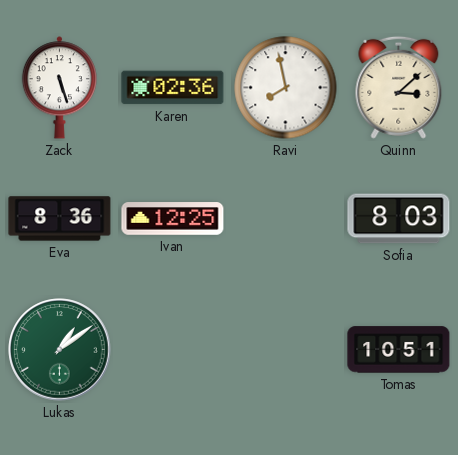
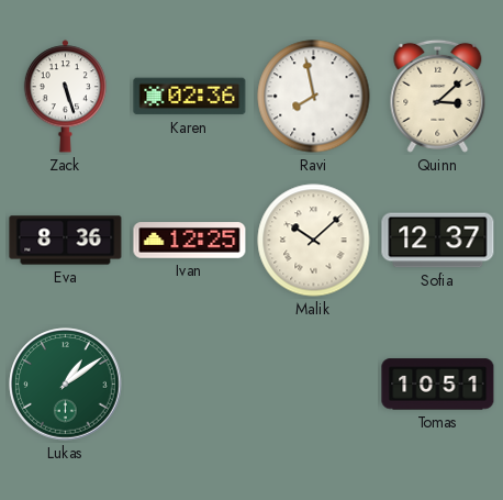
Malik: none -> 10:08
Sofia: 8:03 -> 12:37
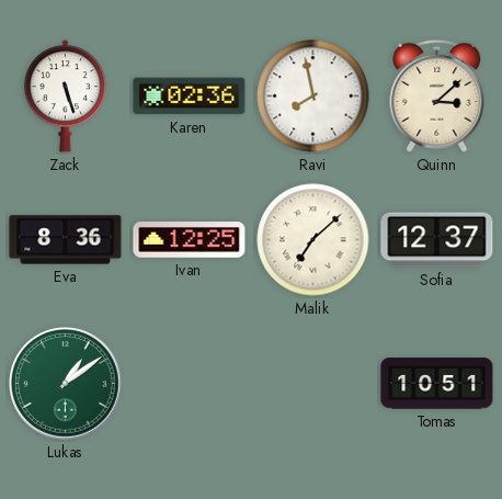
Malik: 10:08 -> 7:08
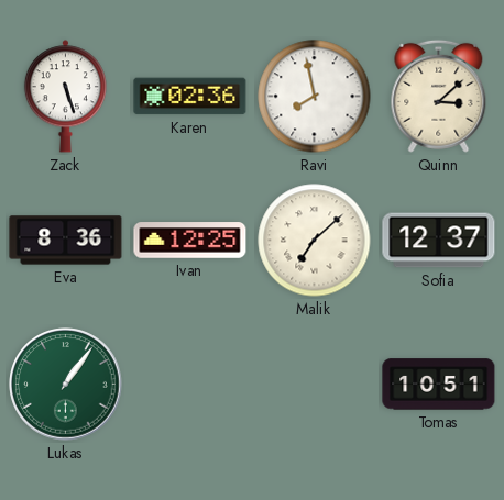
Lukas: 1:09 -> 1:06
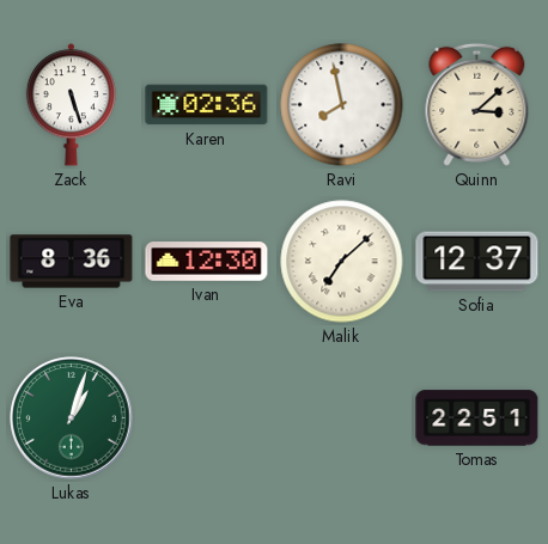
Ivan: 12:25 -> 12:30
Lukas: 1:06 -> 1:03
Tomas: 10:51 -> 22:51
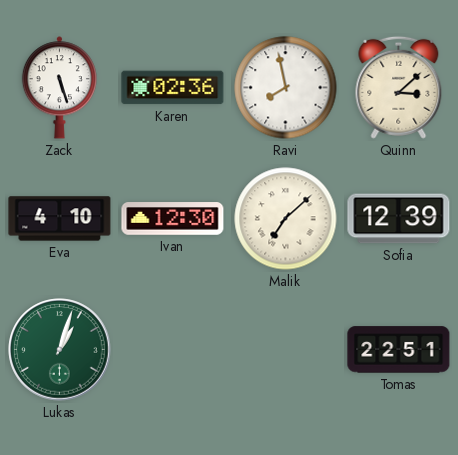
Eva: 8:36 -> 4:10
Sofia: 12:37 -> 12:39
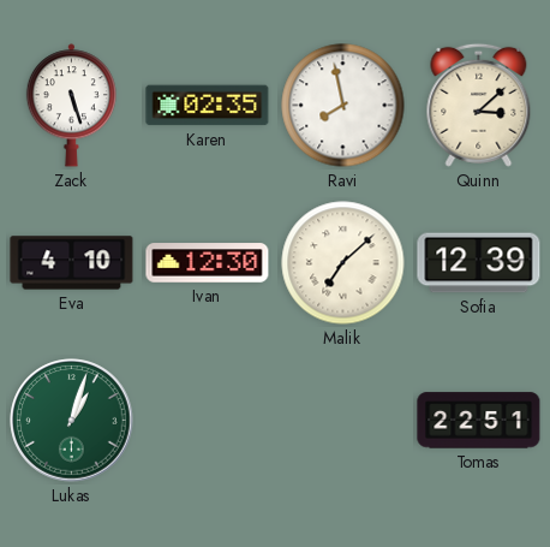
Karen: 02:36 -> 02:35
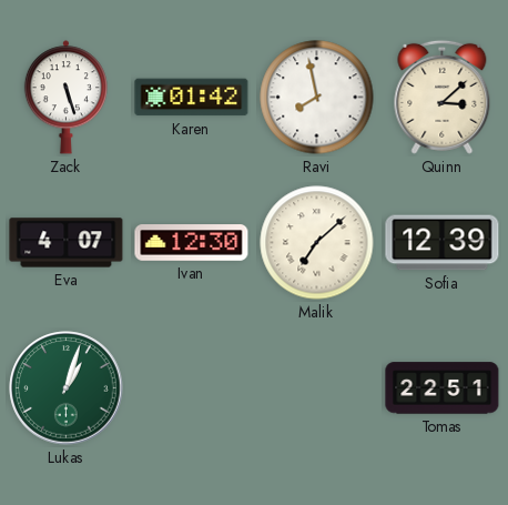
Karen: 02:35 -> 01:42
Eva: 4:10 -> 4:07
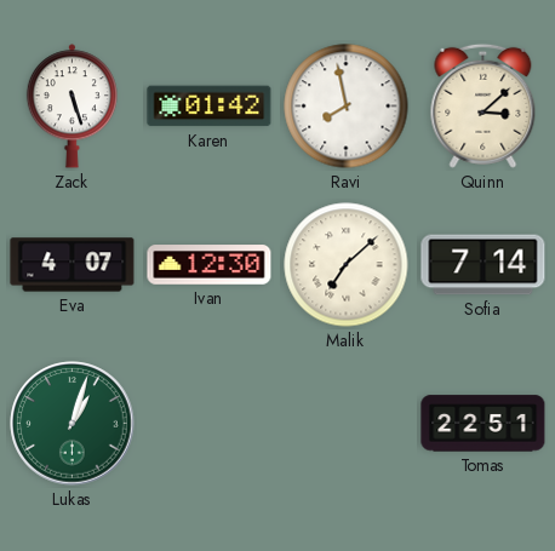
Sofia: 12:39 -> 7:14
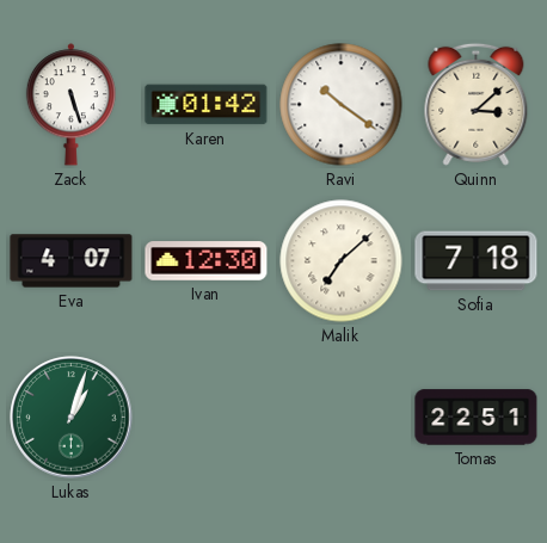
Ravi: 7:58 -> 10:21
Sofia: 7:14 -> 7:18
